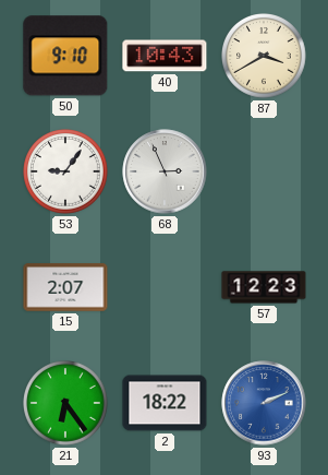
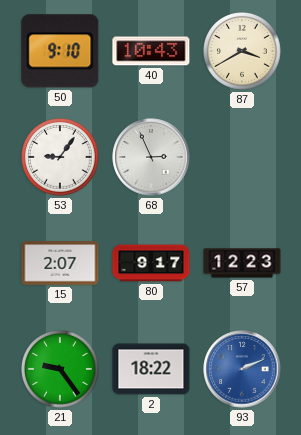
80: none -> 9:17
21: 6:24 -> 9:24
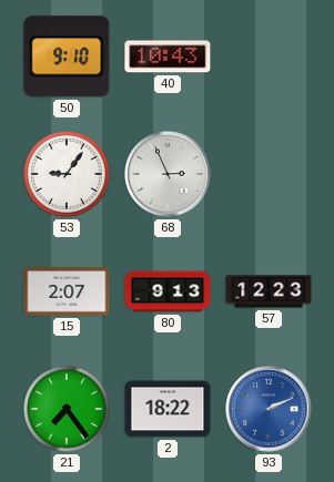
87: 3:40 -> none
80: 9:17 -> 9:13
21: 9:24 -> 7:24
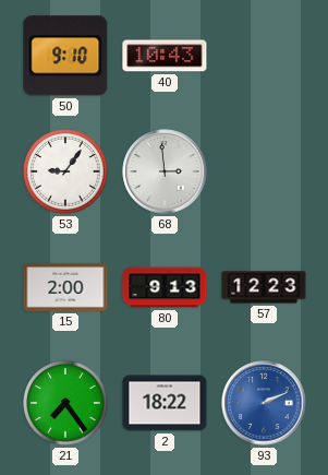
68: 2:56 -> 2:59
15: 2:07 -> 2:00
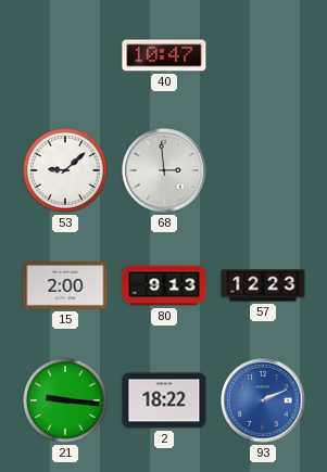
50: 9:10 -> none
40: 10:43 -> 10:47
53: 9:06 -> 9:08
21: 7:24 -> 9:16
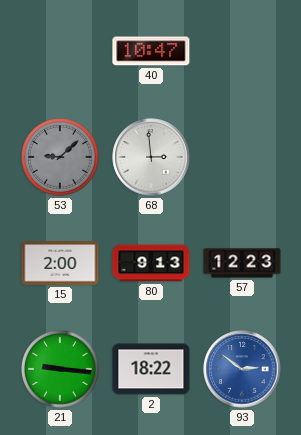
53 dial: white -> grey
93: 2:11 -> 2:51
